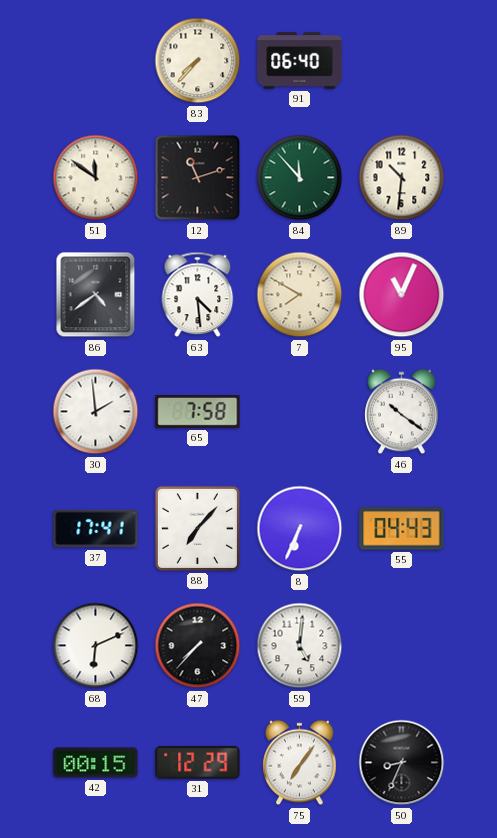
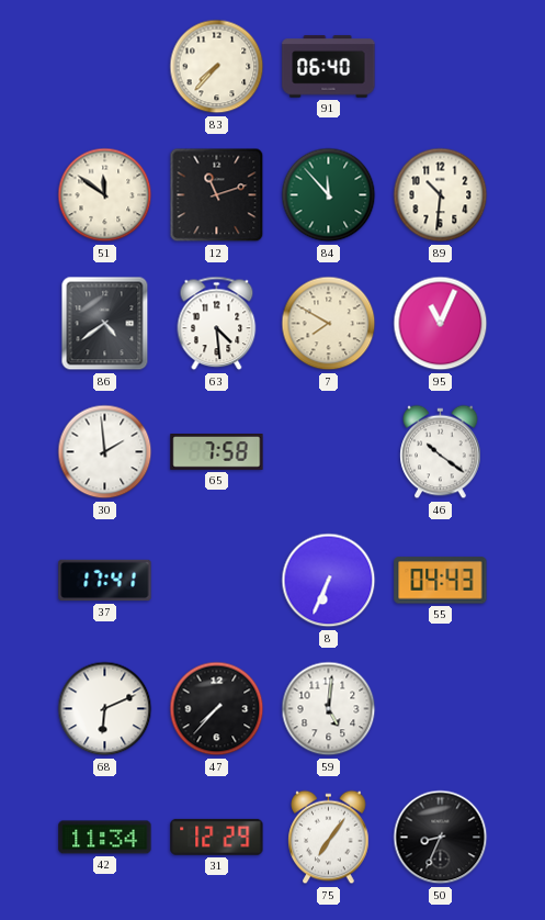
88: 7:07 -> none
42: 00:15 -> 11:34
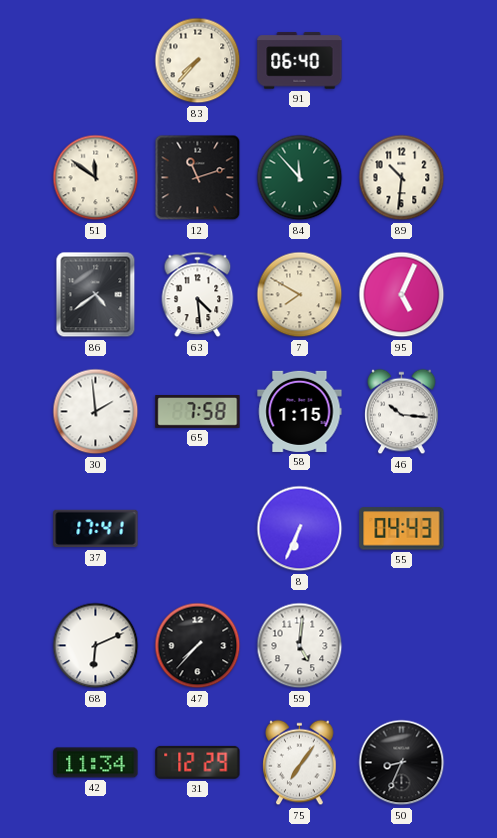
95: 11:04 -> 5:04
58: none -> 1:15
46: 10:21 -> 10:16
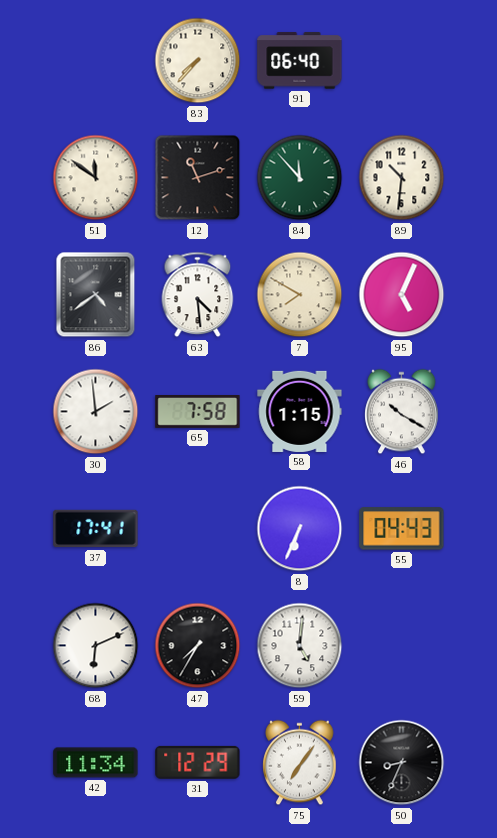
46: 10:16 -> 10:20
47: 7:37 -> 7:35
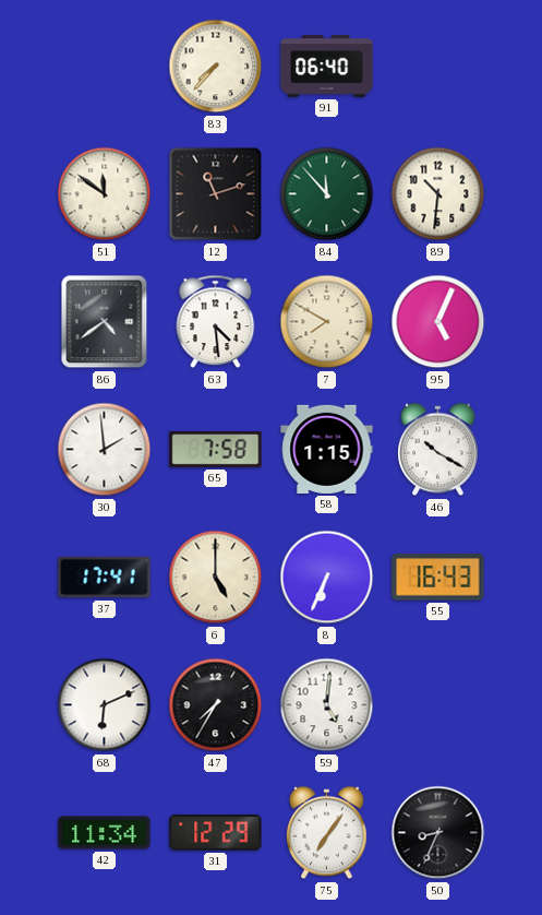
6: none -> 5:00
55: 04:43 -> 16:43
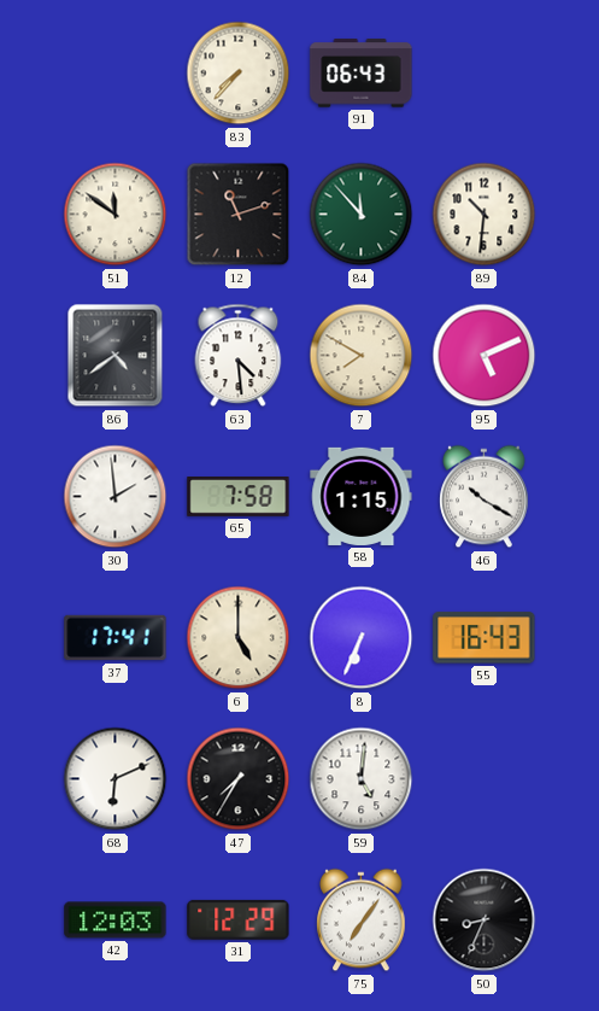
91: 06:40 -> 06:43
95: 5:04 -> 5:11
42: 11:34 -> 12:03
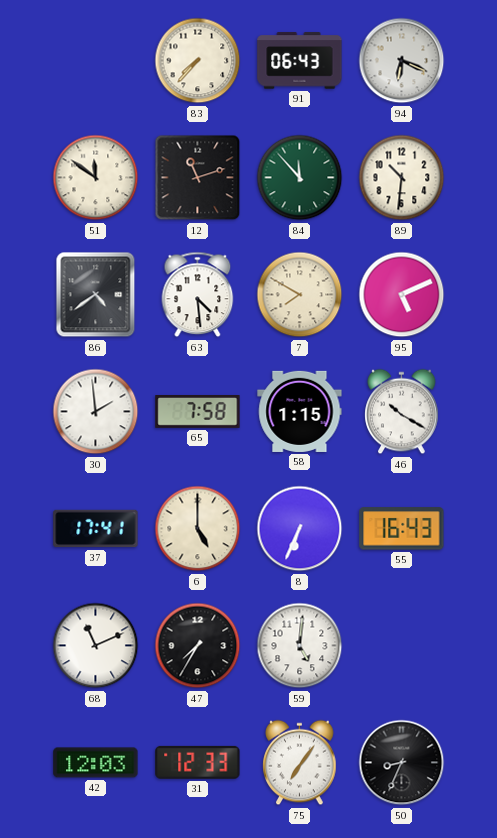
94: none -> 6:19
68: 6:11 -> 11:11
31: 12:29 -> 12:33
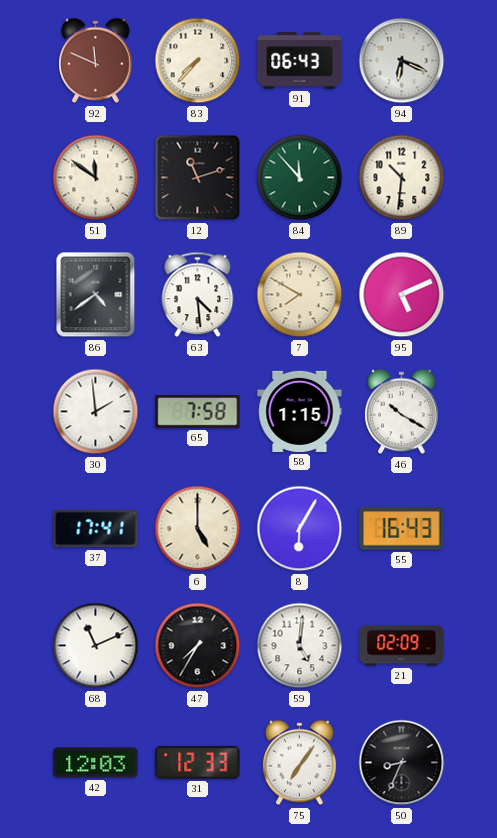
92: none -> 11:49
8: 6:34 -> 6:05
21: none -> 02:09
